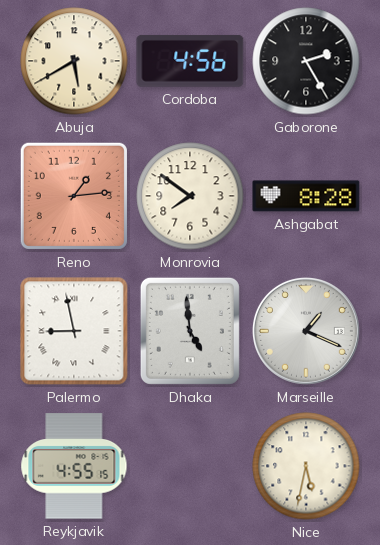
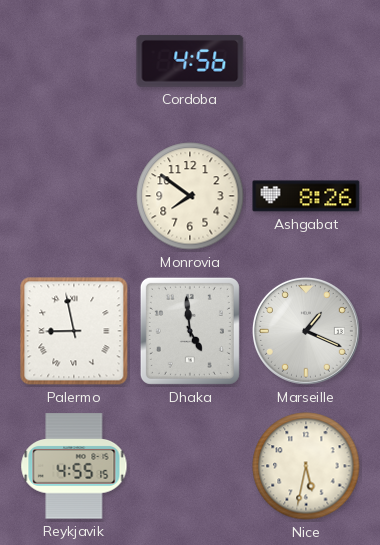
Abuja: 5:40 -> none
Gaborone: 2:25 -> none
Reno: 1:14 -> none
Ashgabat: 8:28 -> 8:26
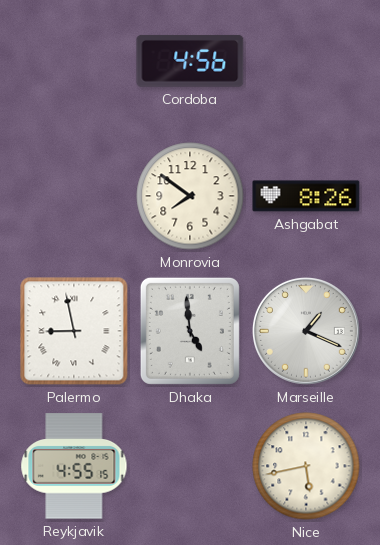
Nice: 5:32 -> 5:43
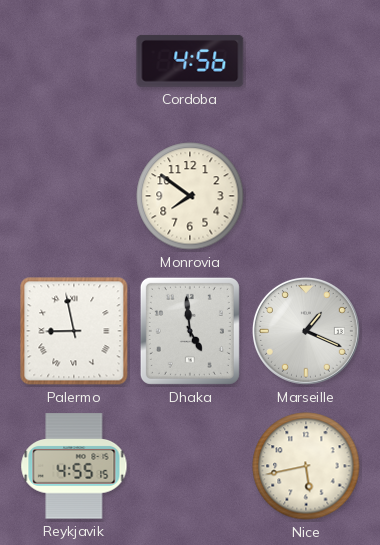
Ashgabat: 8:26 -> none
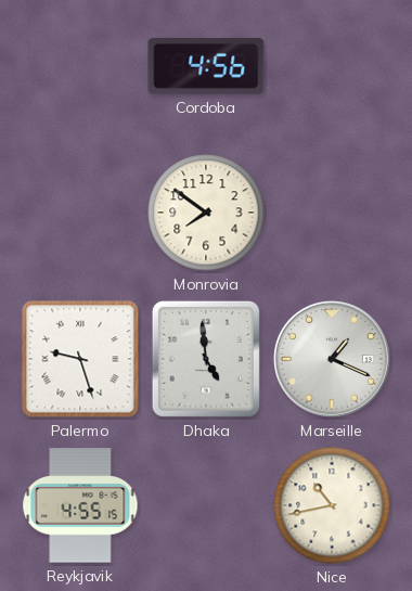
Palermo: 8:58 -> 9:27
Nice: 5:43 -> 10:43
